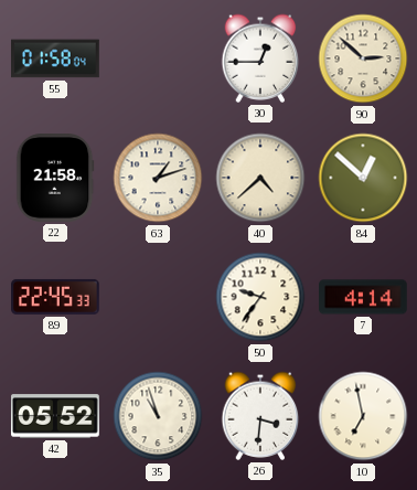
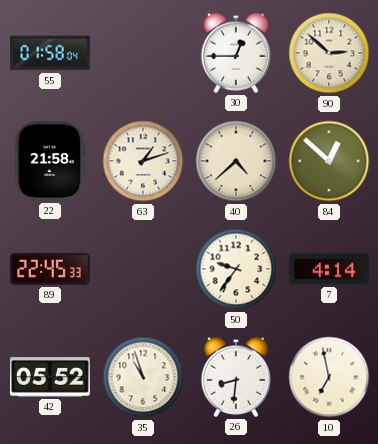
26: 3:31 -> 8:31
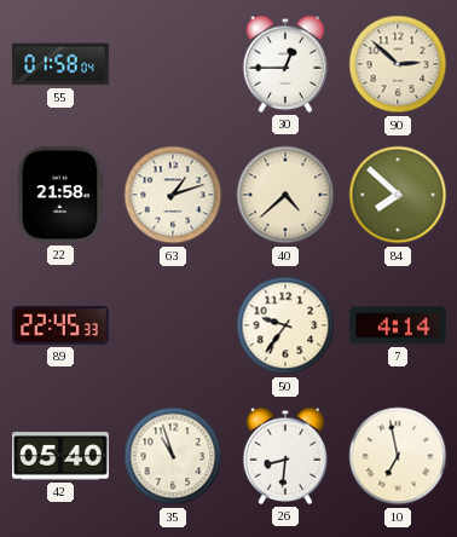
84: 12:52 -> 7:52
42: 05:52 -> 05:40
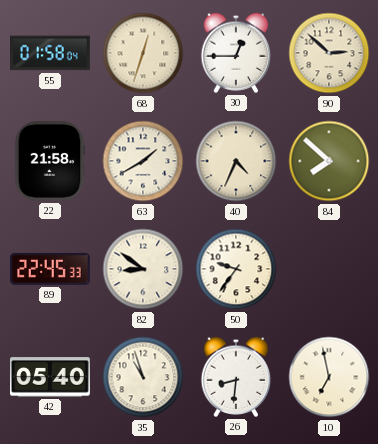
68: none -> 12:33
63: 1:12 -> 1:40
40: 4:38 -> 4:34
82: none -> 8:51
7: 4:14 -> none
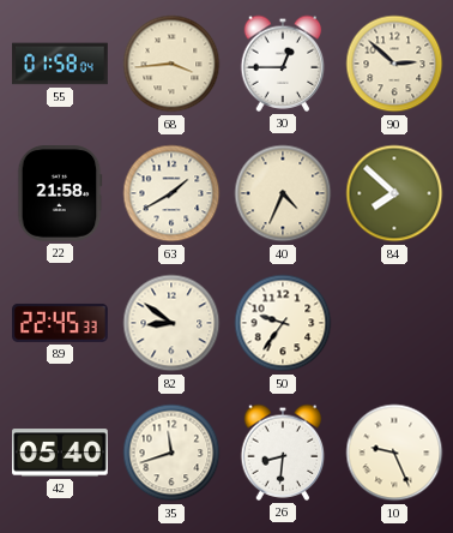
68: 12:33 -> 3:44
35: 10:57 -> 11:42
10: 6:58 -> 9:26
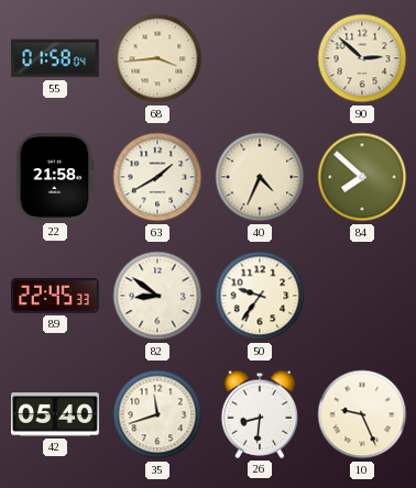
30: 12:45 -> none
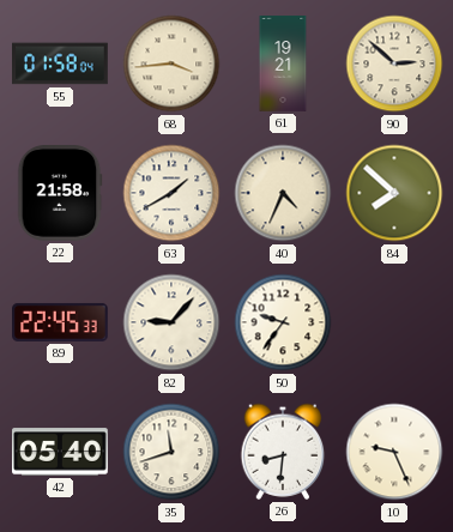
61: none -> 19:21
82: 8:51 -> 9:07
